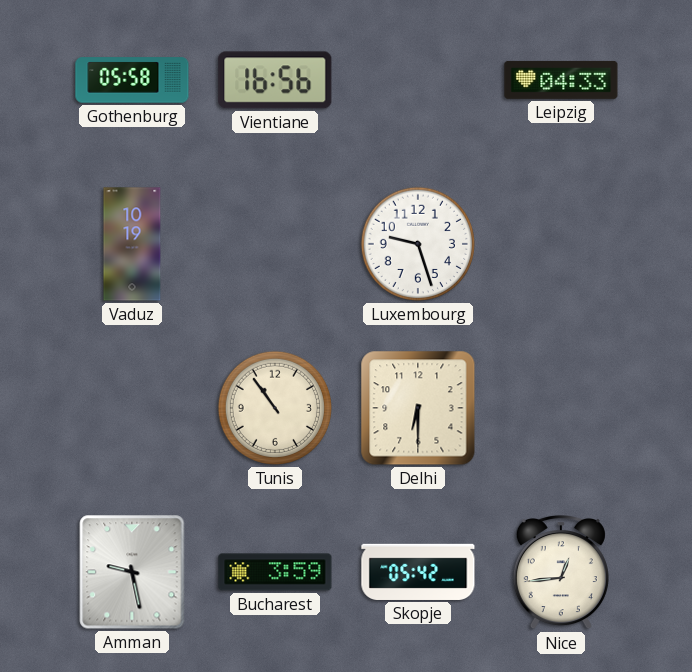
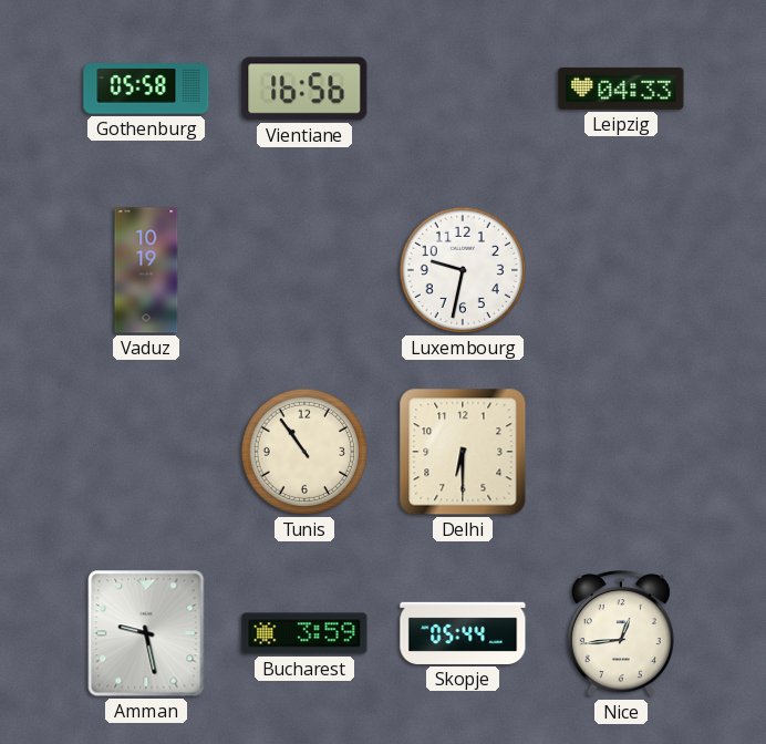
Luxembourg: 9:27 -> 9:32
Skopje: 05:42 -> 05:44
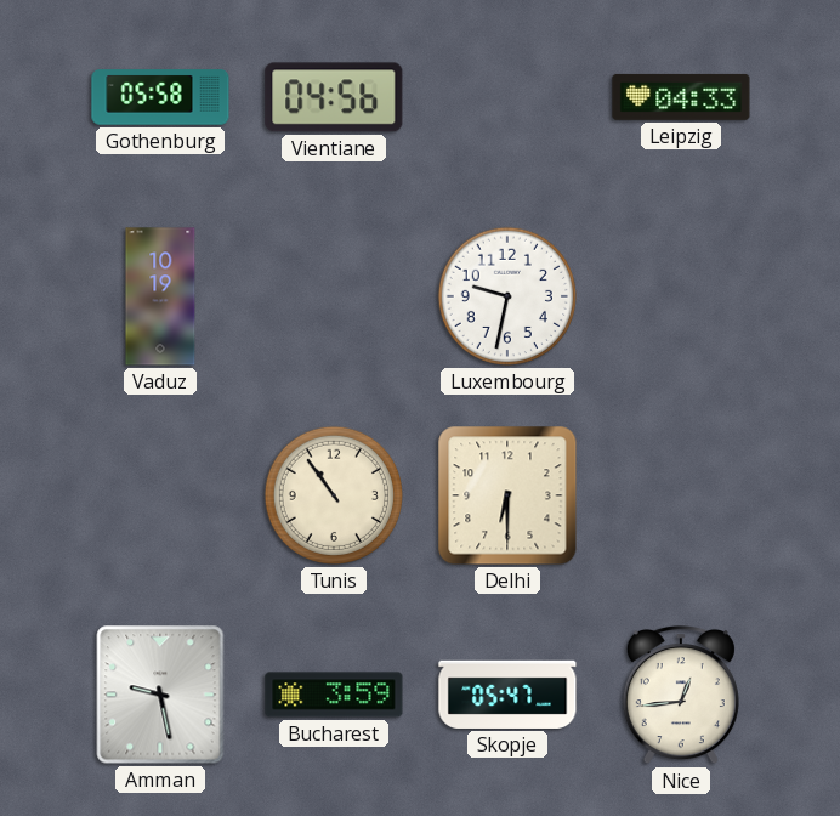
Vientiane: 16:56 -> 04:56
Skopje: 05:44 -> 05:47
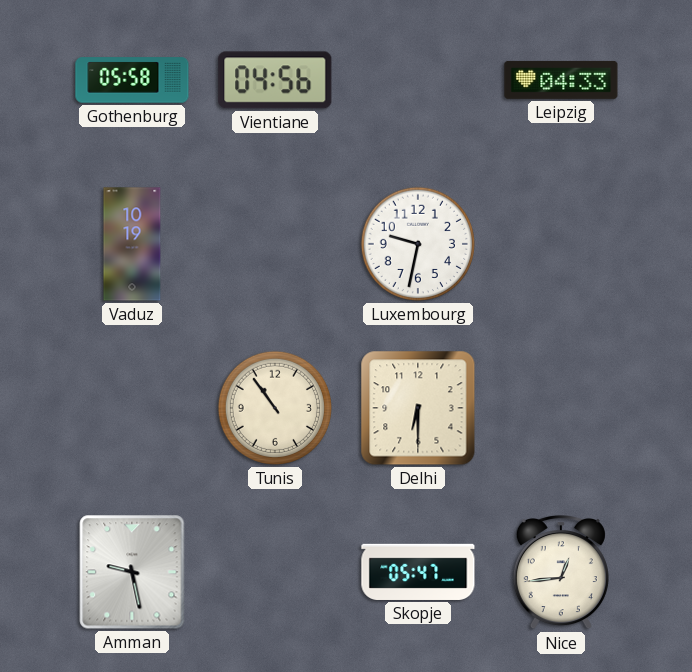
Bucharest: 3:59 -> none
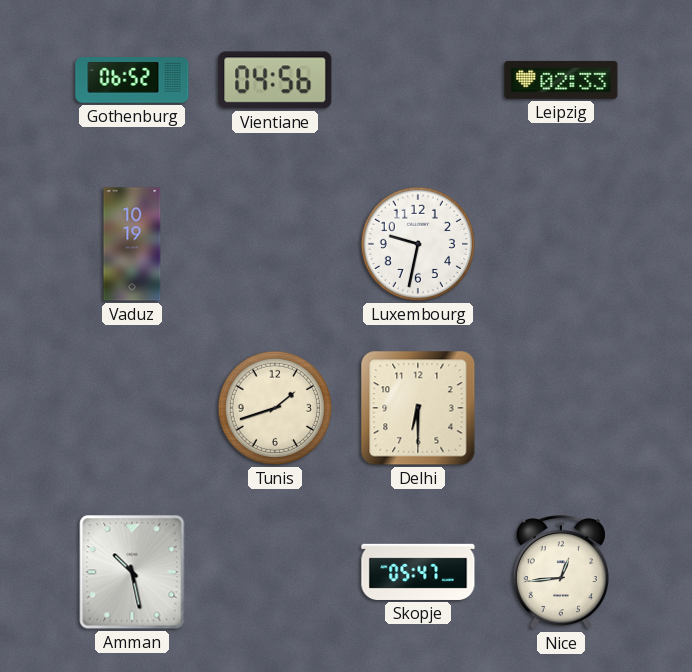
Gothenburg: 05:58 -> 06:52
Leipzig: 04:33 -> 02:33
Tunis: 10:54 -> 1:42
Amman: 9:28 -> 10:28
